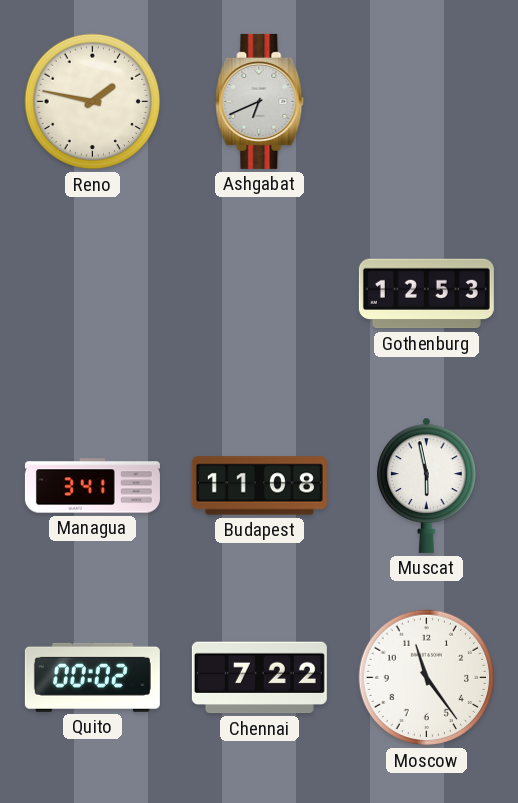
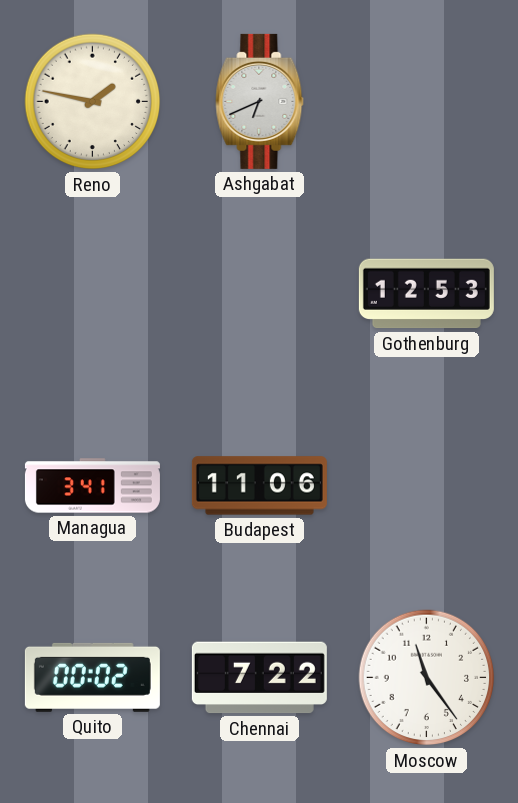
Budapest: 11:08 -> 11:06
Muscat: 5:58 -> none
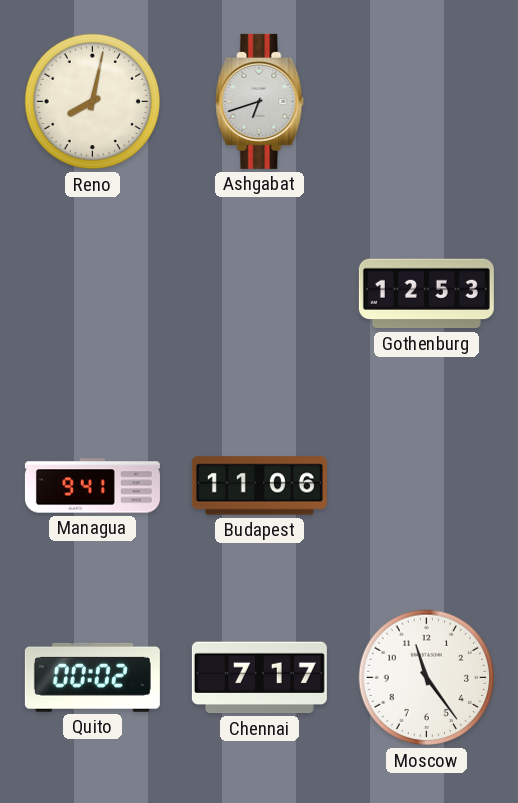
Reno: 1:47 -> 8:02
Ashgabat: 6:41 -> 6:42
Managua: 3:41 -> 9:41
Chennai: 7:22 -> 7:17
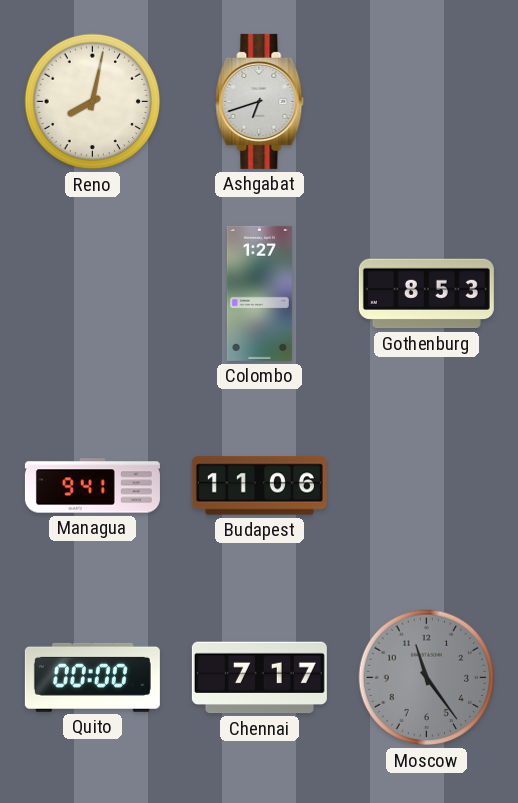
Colombo: none -> 1:27
Gothenburg: 12:53 -> 8:53
Quito: 00:02 -> 00:00
Moscow dial: white -> grey
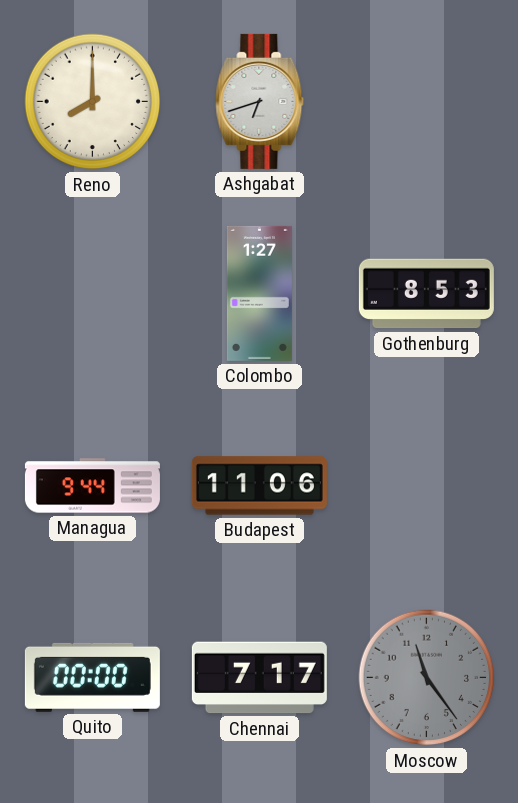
Reno: 8:02 -> 8:00
Managua: 9:41 -> 9:44
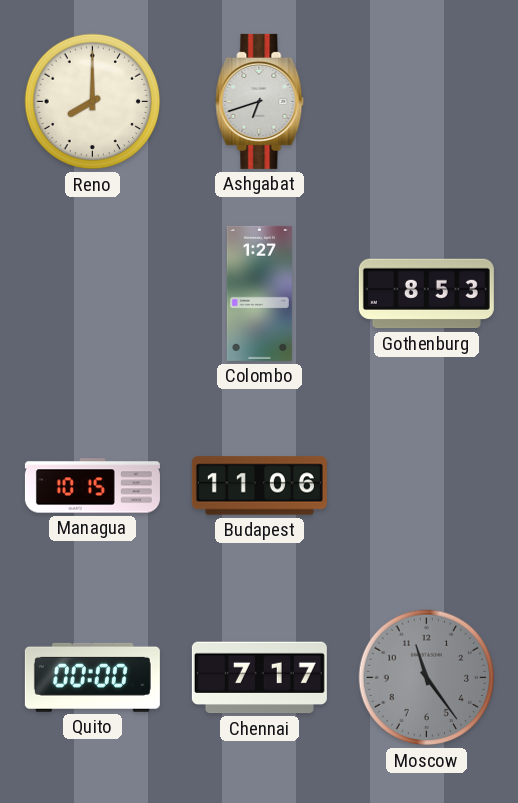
Managua: 9:44 -> 10:15
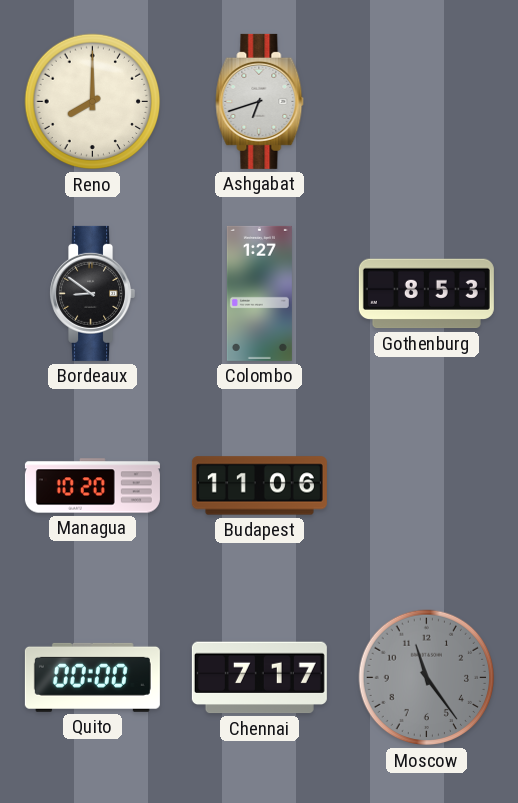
Bordeaux: none -> 8:51
Managua: 10:15 -> 10:20
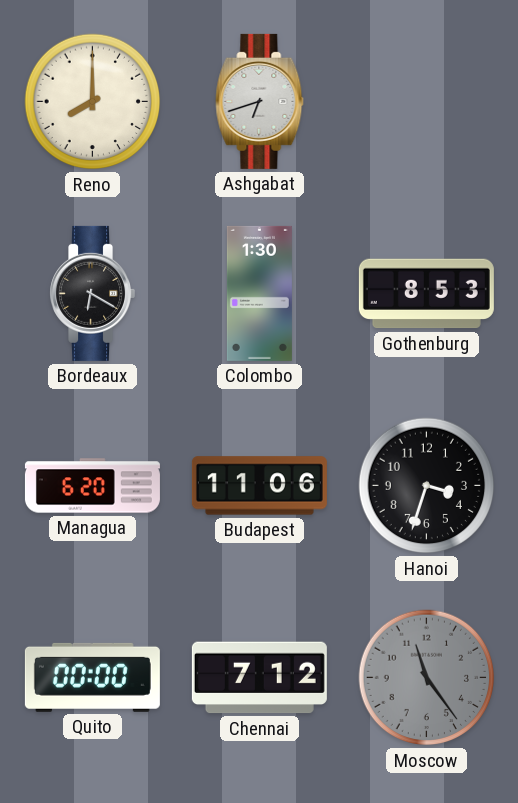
Bordeaux: 8:51 -> 6:20
Colombo: 1:27 -> 1:30
Managua: 10:20 -> 6:20
Hanoi: none -> 3:33
Chennai: 7:17 -> 7:12
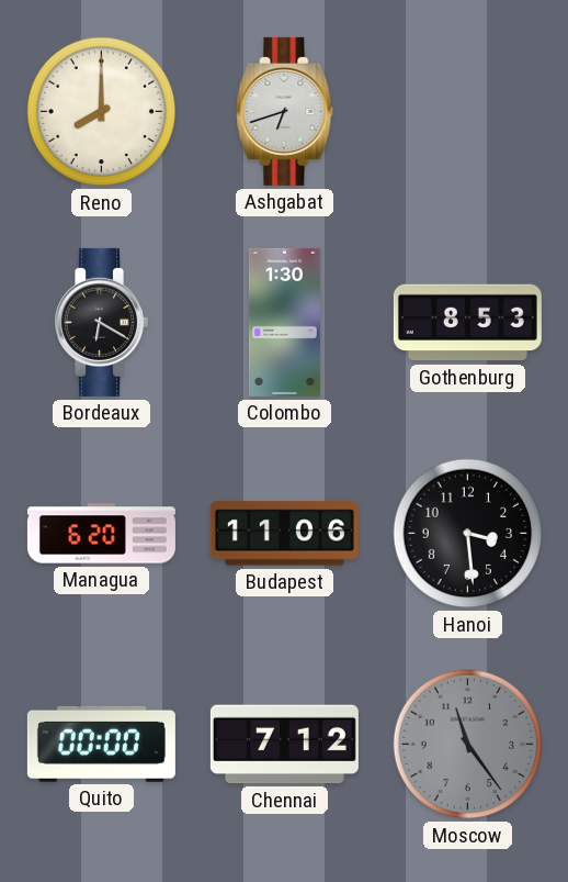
Hanoi: 3:33 -> 3:29
